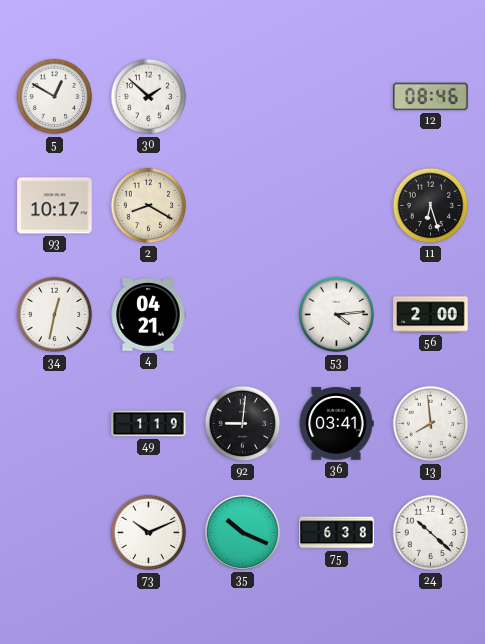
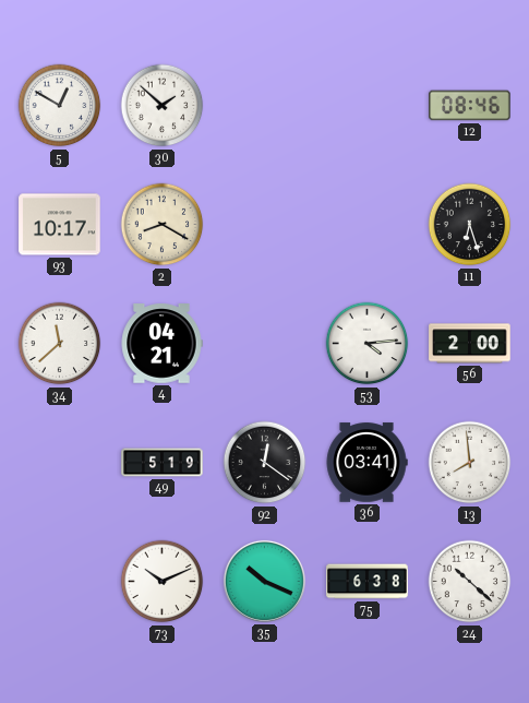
34: 12:32 -> 11:38
49: 1:19 -> 5:19
92: 9:01 -> 12:21
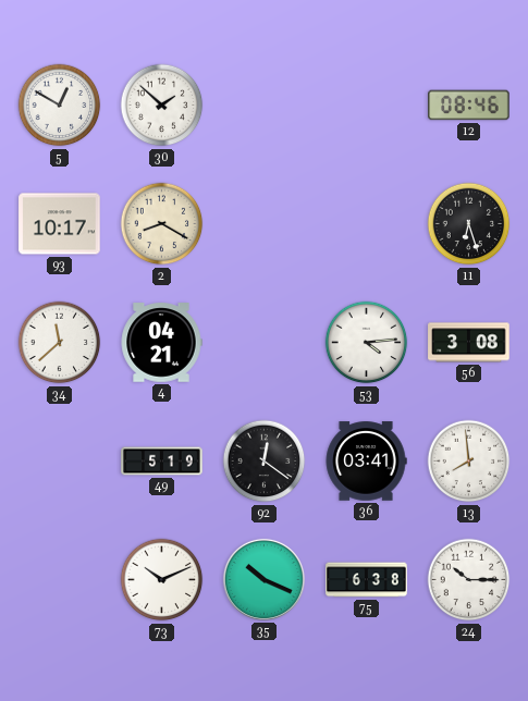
56: 2:00 -> 3:08
24: 10:22 -> 10:15
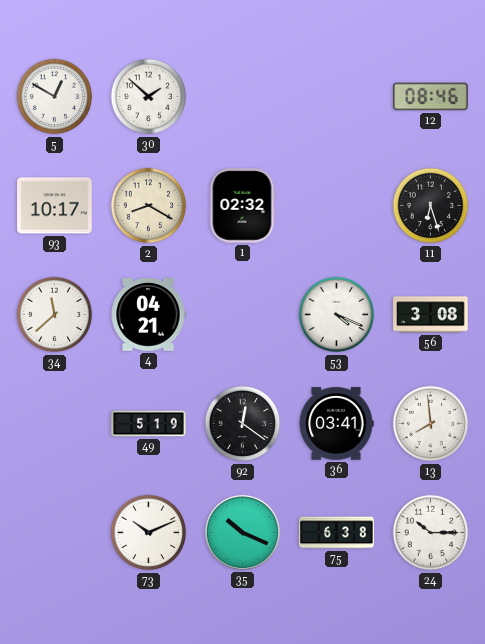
1: none -> 02:32
53: 4:14 -> 4:19
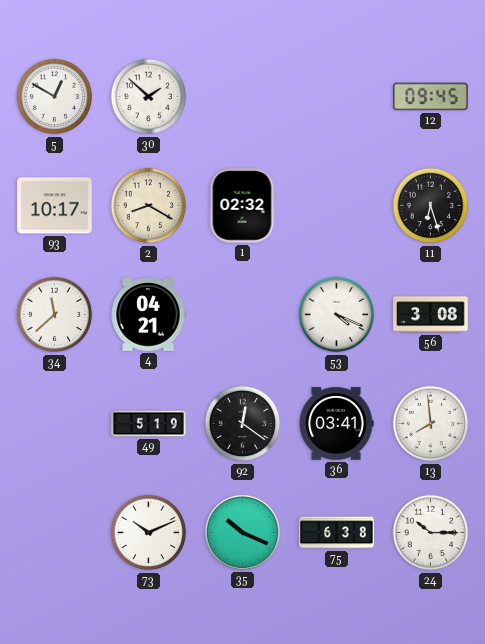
12: 08:46 -> 09:45
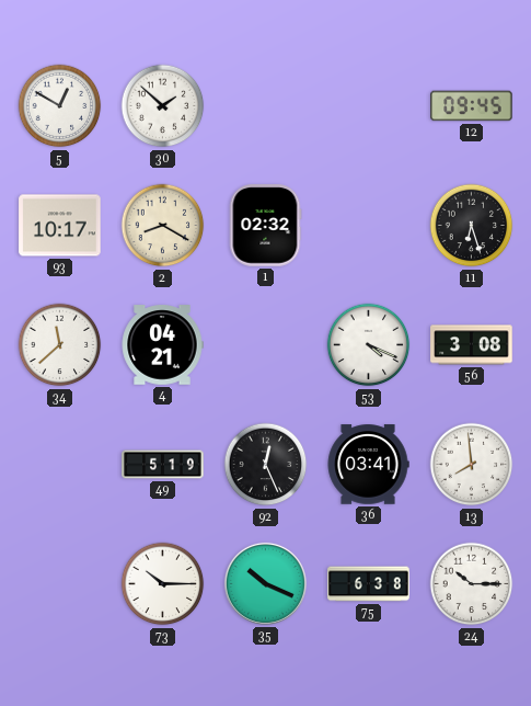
92: 12:21 -> 12:26
73: 10:11 -> 10:15
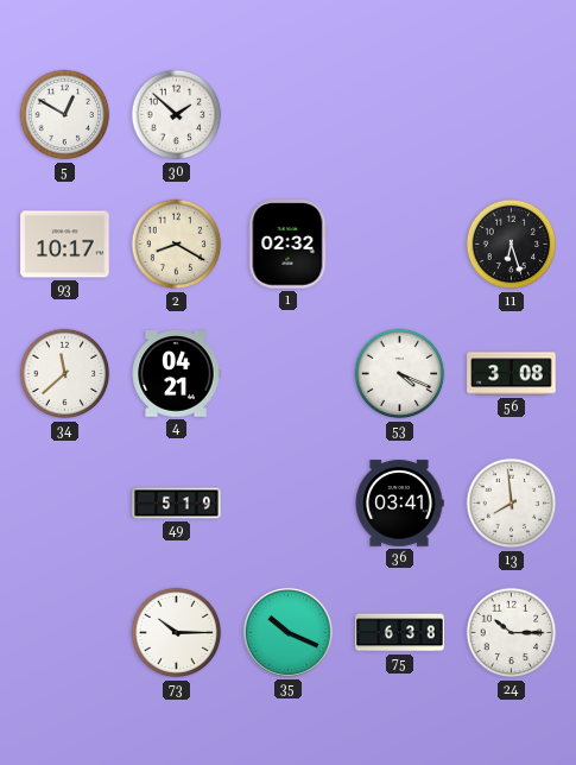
12: 09:45 -> none
92: 12:26 -> none
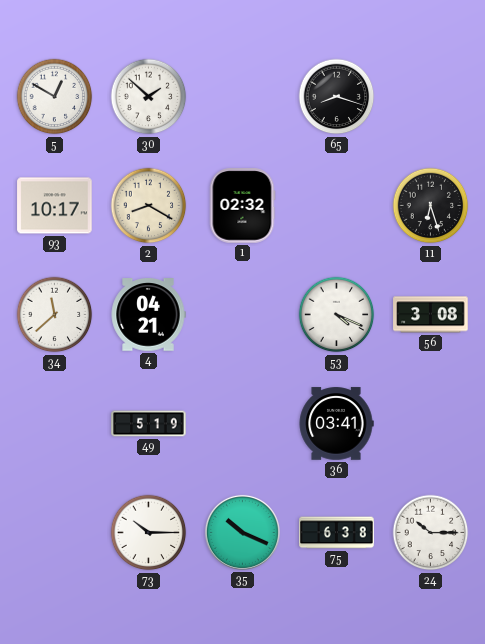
65: none -> 8:18
13: 7:59 -> none
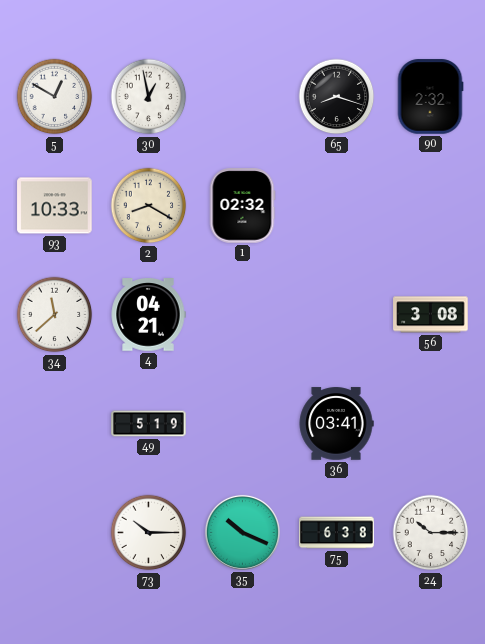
30: 1:52 -> 12:58
90: none -> 2:32
93: 10:17 -> 10:33
11: 6:27 -> none
53: 4:19 -> none
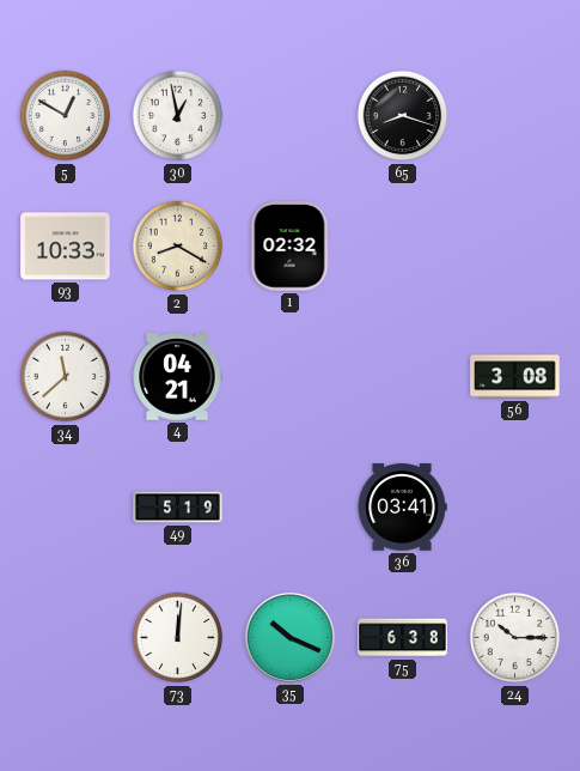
90: 2:32 -> none
73: 10:15 -> 12:01
